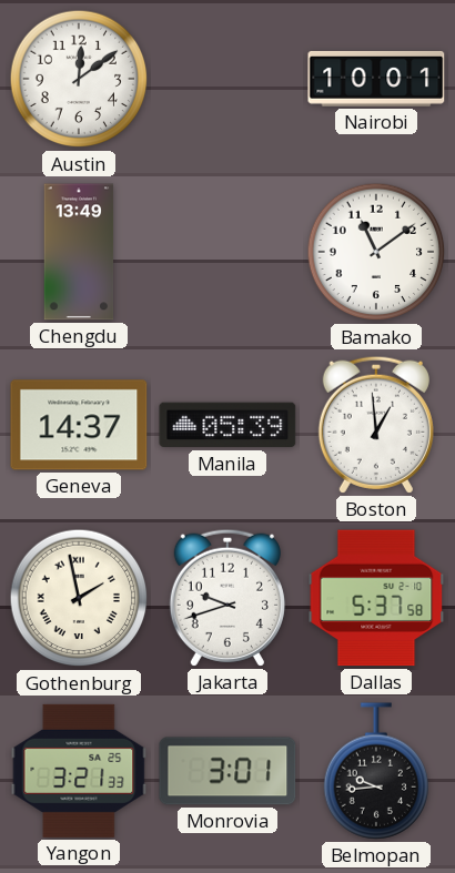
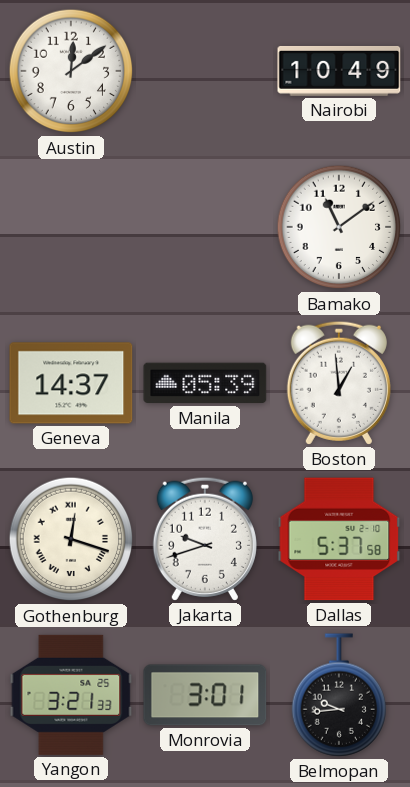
Nairobi: 10:01 -> 10:49
Chengdu: 13:49 -> none
Gothenburg: 1:58 -> 12:18
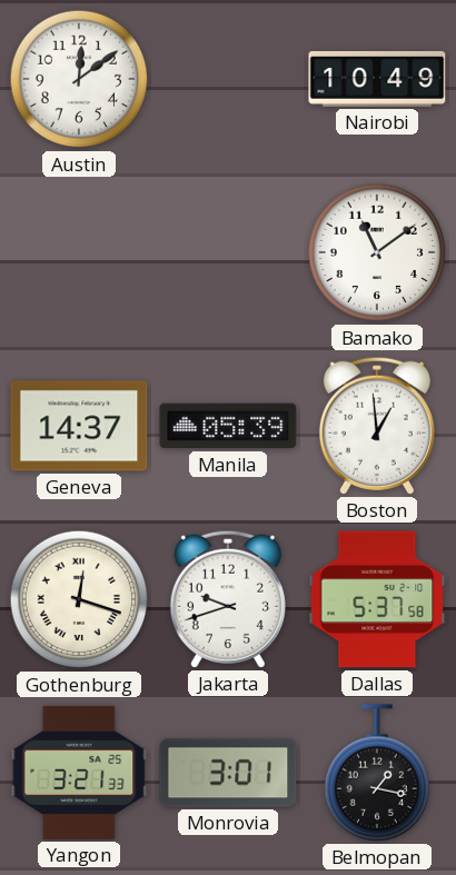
Belmopan: 9:44 -> 1:17
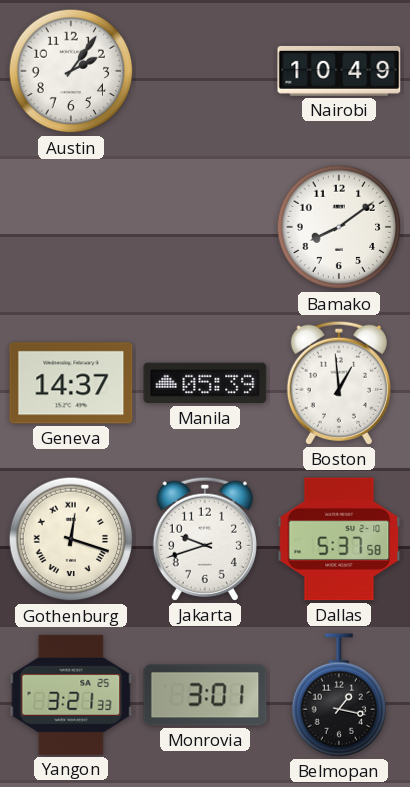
Austin: 12:09 -> 2:06
Bamako: 11:09 -> 8:09
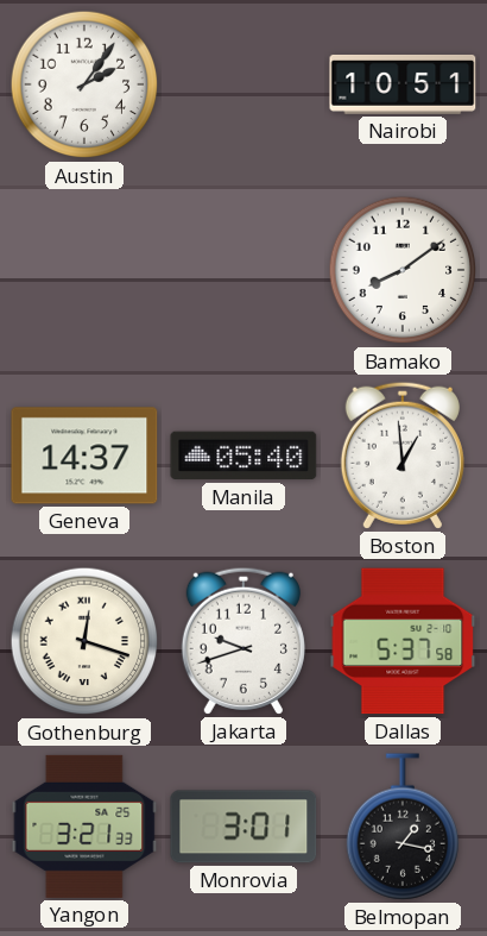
Nairobi: 10:49 -> 10:51
Manila: 05:39 -> 05:40
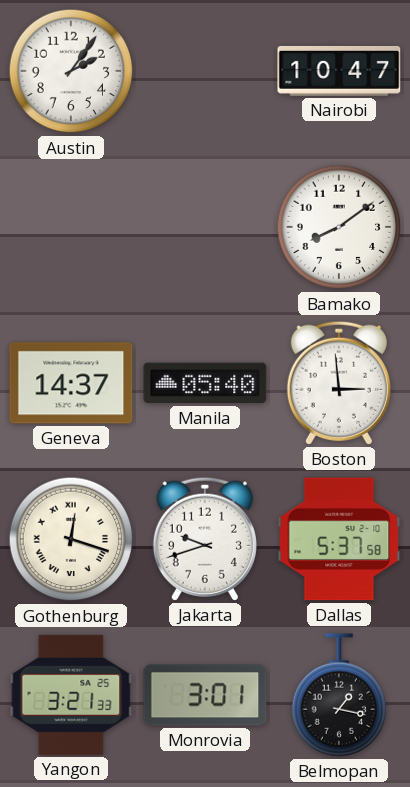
Nairobi: 10:51 -> 10:47
Boston: 12:59 -> 2:59
